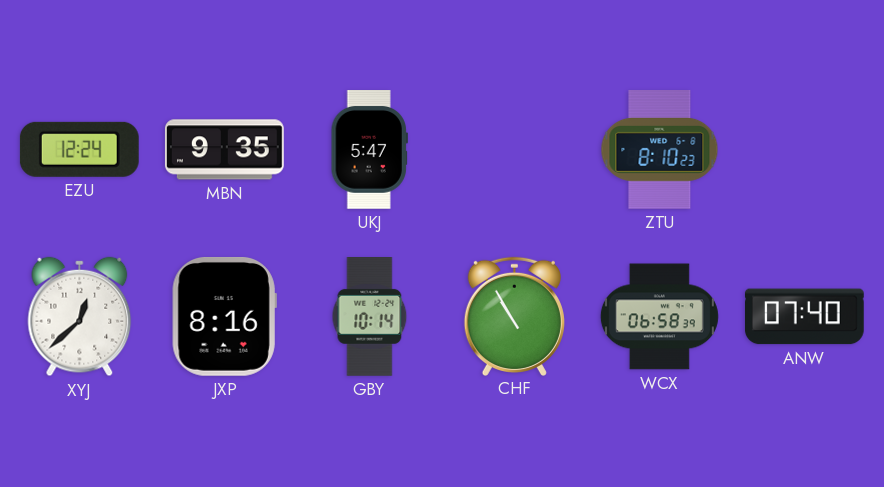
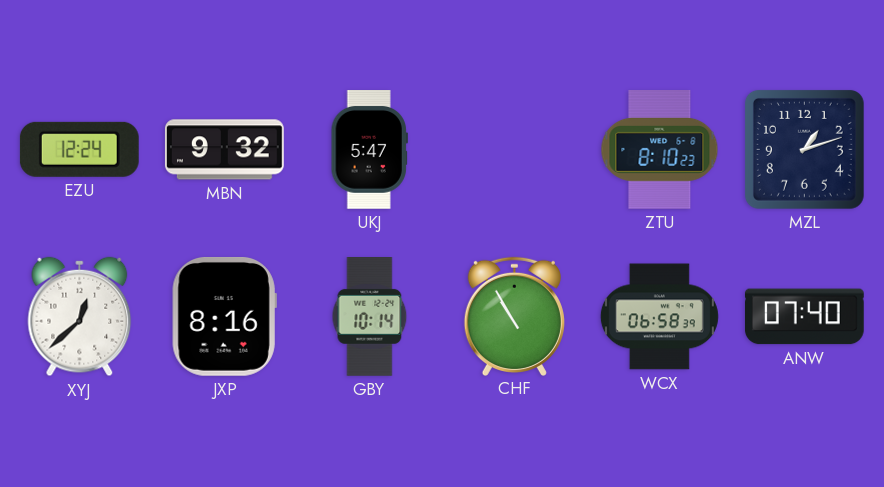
MBN: 9:35 -> 9:32
MZL: none -> 1:12
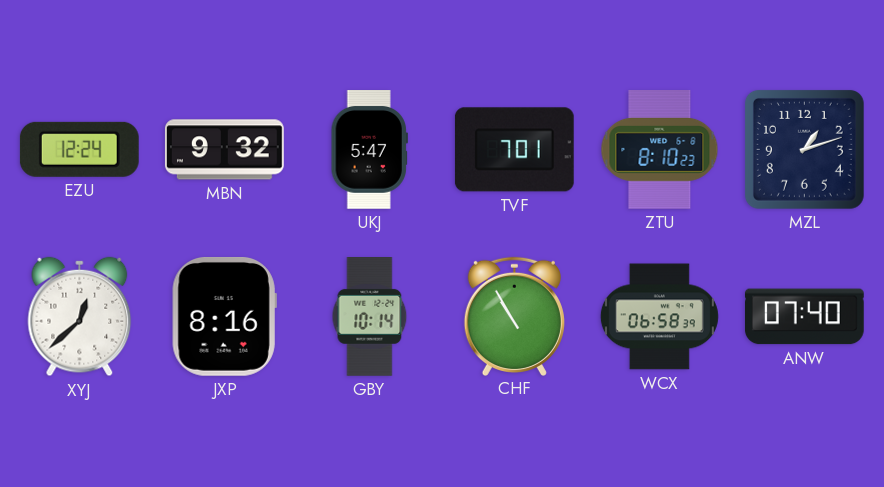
TVF: none -> 7:01
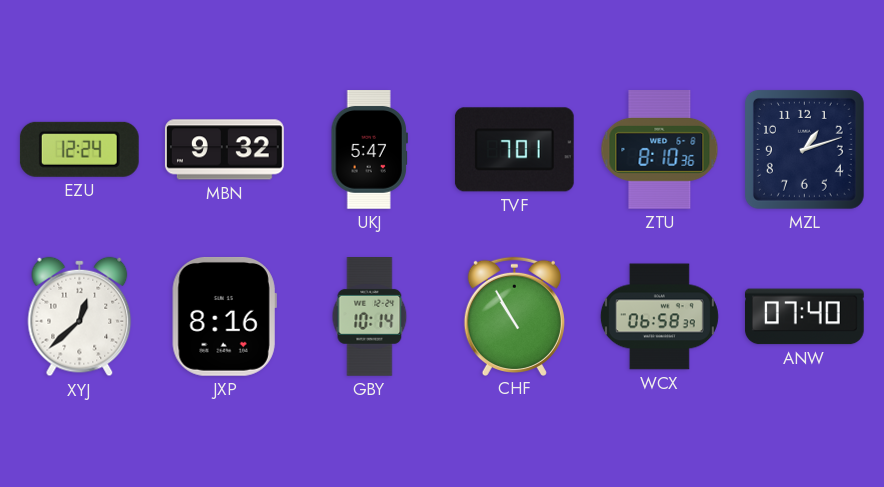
ZTU: 8:10:23 -> 8:10:36
